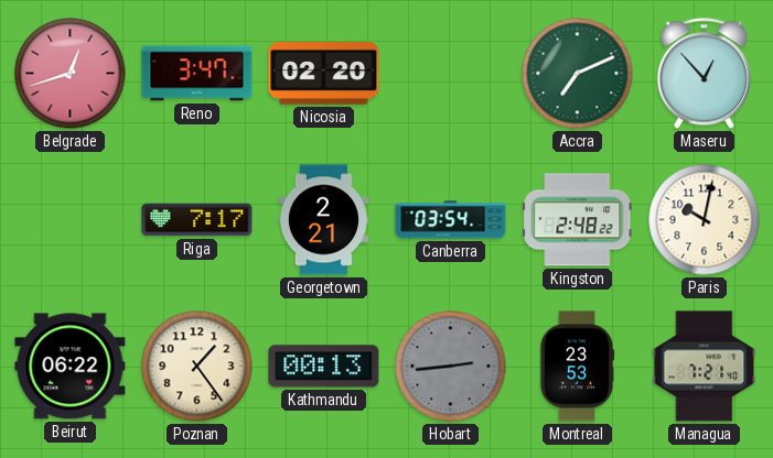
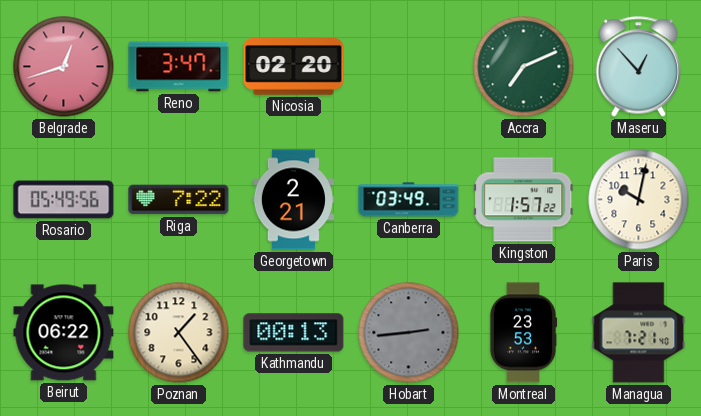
Rosario: none -> 05:49
Riga: 7:17 -> 7:22
Canberra: 03:54 -> 03:49
Kingston: 2:48 -> 1:57
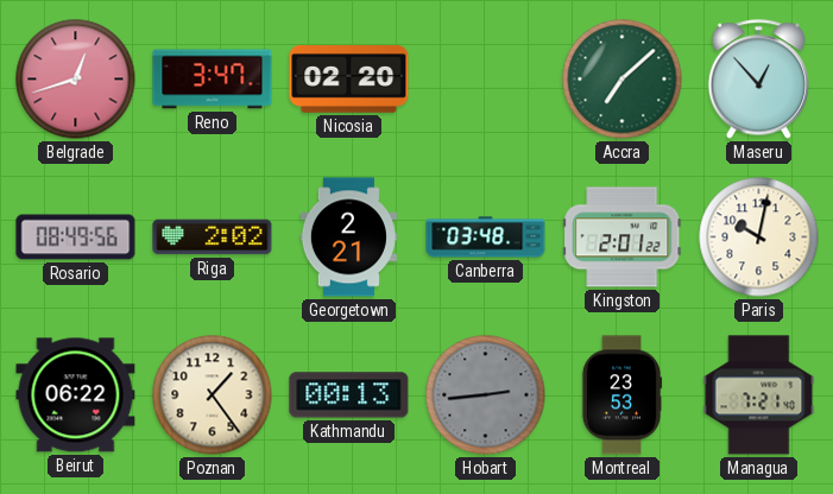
Accra: 7:11 -> 7:08
Rosario: 05:49 -> 08:49
Riga: 7:22 -> 2:02
Canberra: 03:49 -> 03:48
Kingston: 1:57 -> 2:01
